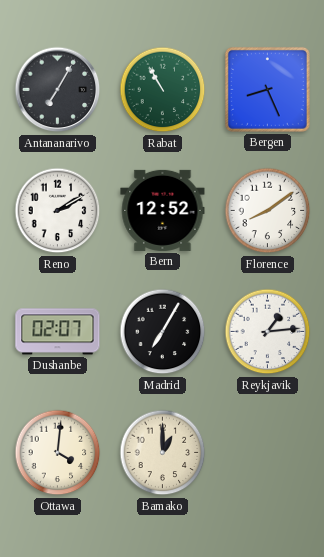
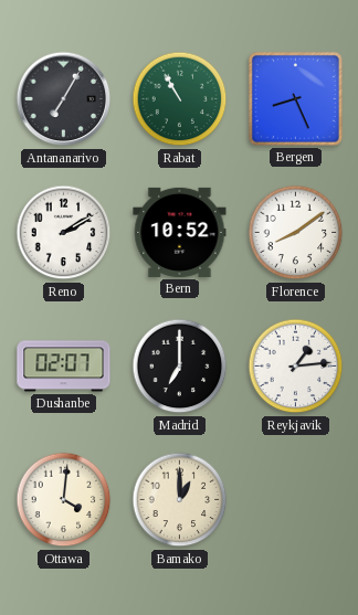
Bern: 12:52 -> 10:52
Madrid: 7:05 -> 7:00
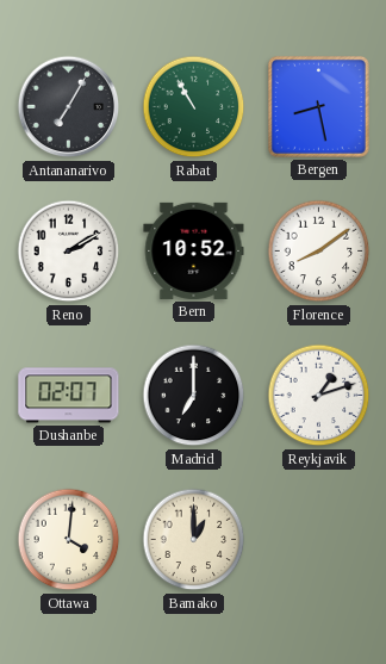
Bergen: 8:26 -> 8:28
Reykjavik: 1:14 -> 1:12
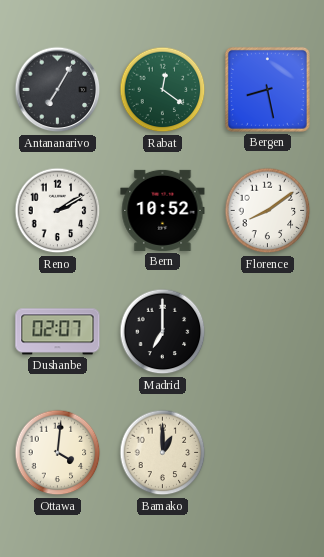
Rabat: 10:55 -> 12:21
Reykjavik: 1:12 -> none
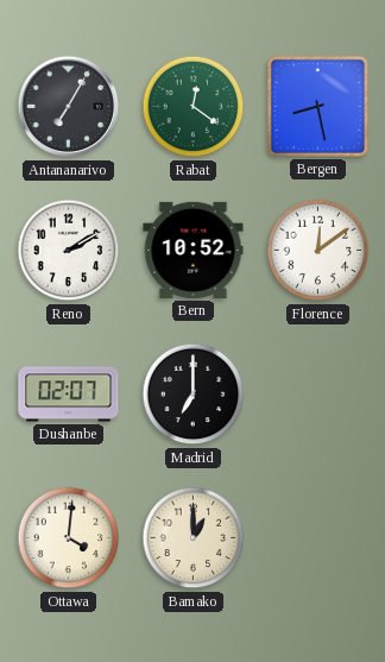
Florence: 8:09 -> 12:09
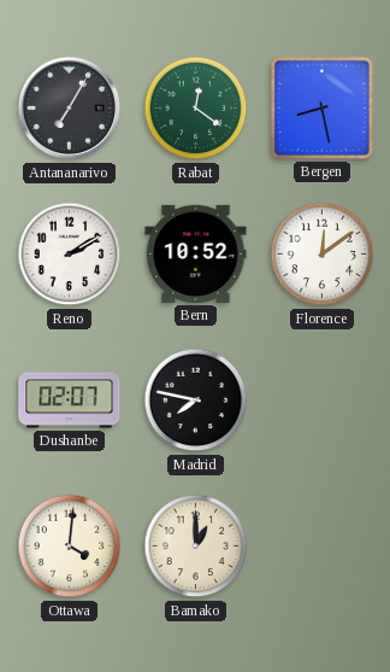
Madrid: 7:00 -> 7:47
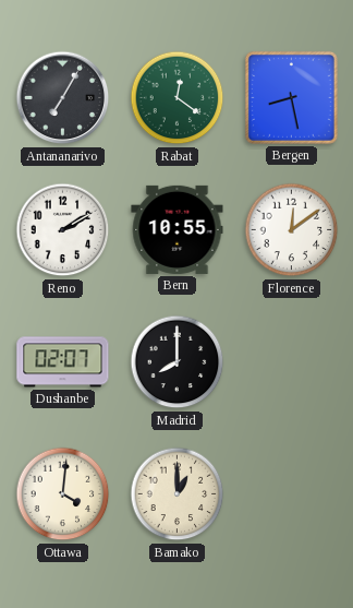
Bern: 10:52 -> 10:55
Madrid: 7:47 -> 8:00
